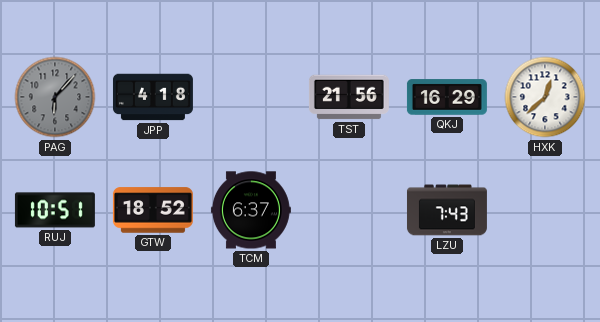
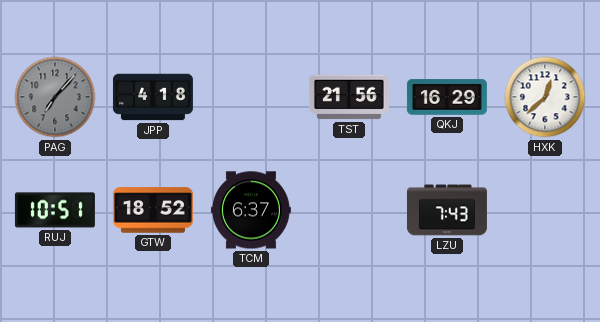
PAG: 6:07 -> 7:07
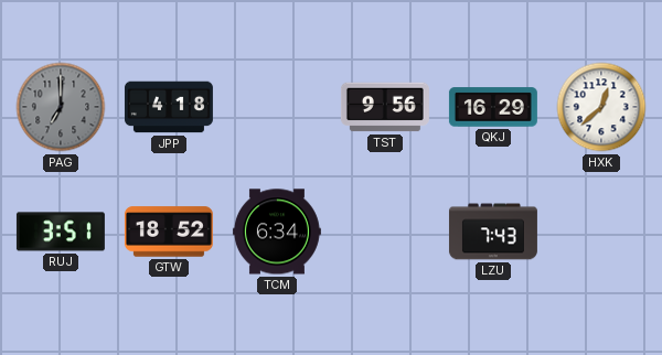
PAG: 7:07 -> 7:00
TST: 21:56 -> 9:56
RUJ: 10:51 -> 3:51
TCM: 6:37 -> 6:34
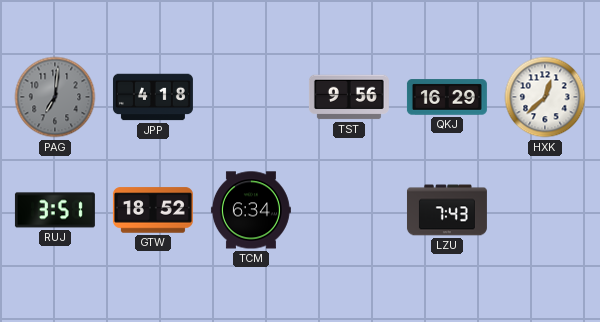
PAG: 7:00 -> 7:01
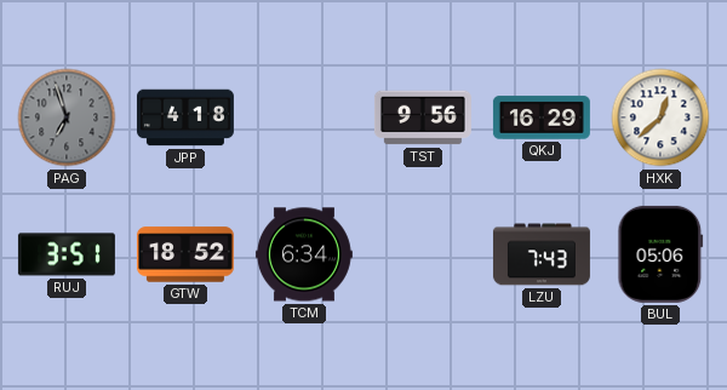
PAG: 7:01 -> 6:57
BUL: none -> 05:06
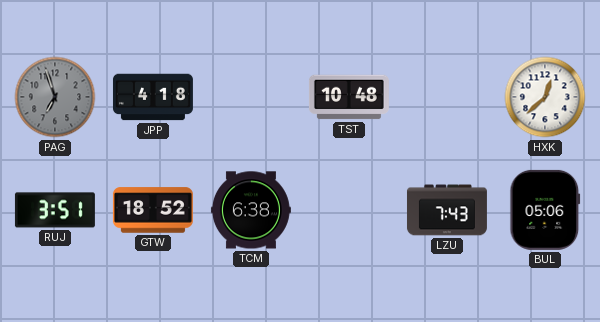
TST: 9:56 -> 10:48
QKJ: 16:29 -> none
TCM: 6:34 -> 6:38
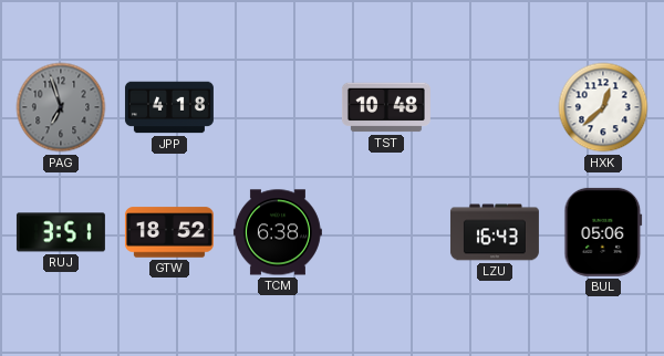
LZU: 7:43 -> 16:43
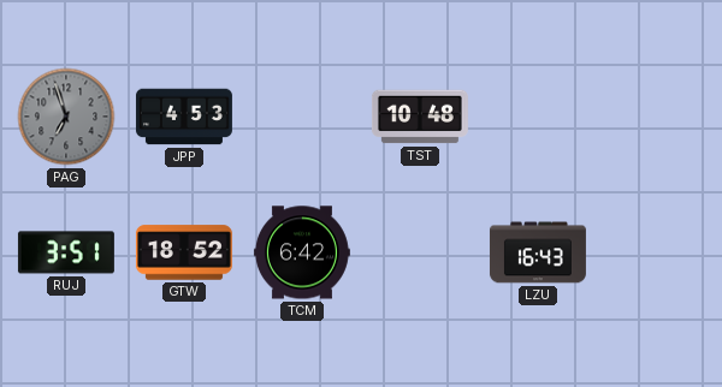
JPP: 4:18 -> 4:53
HXK: 12:38 -> none
TCM: 6:38 -> 6:42
BUL: 05:06 -> none
